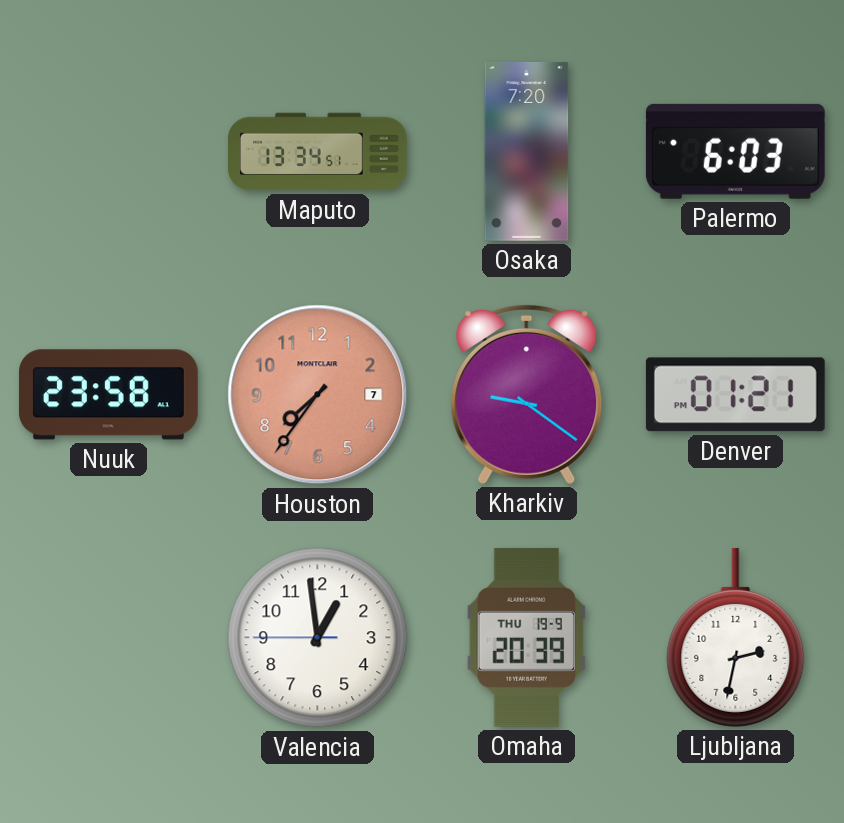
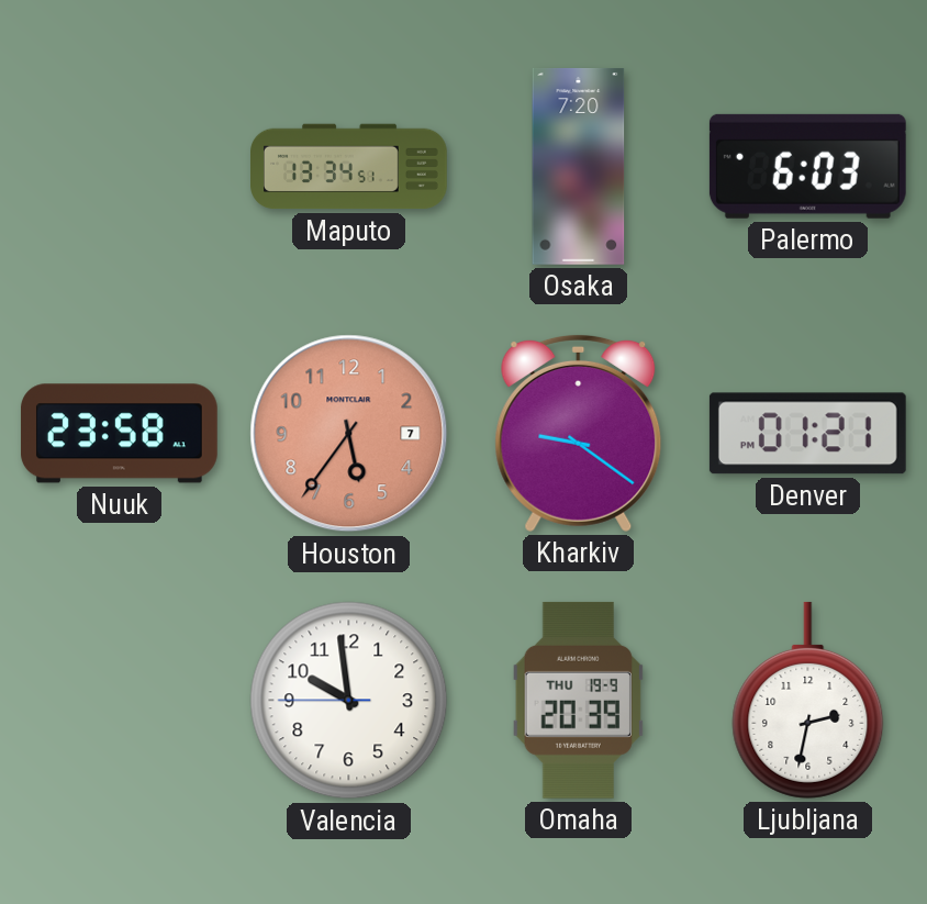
Houston: 7:36 -> 5:36
Valencia: 12:58 -> 9:58
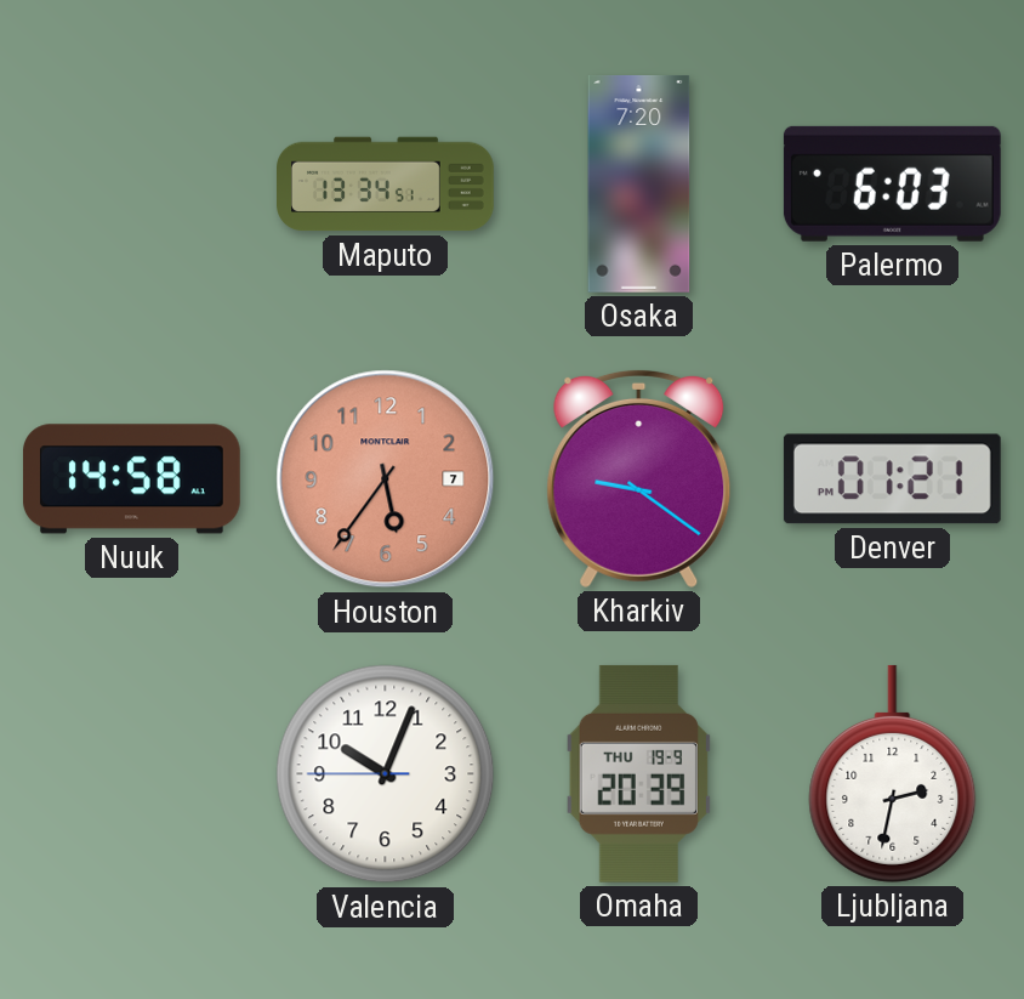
Nuuk: 23:58 -> 14:58
Valencia: 9:58 -> 10:03
